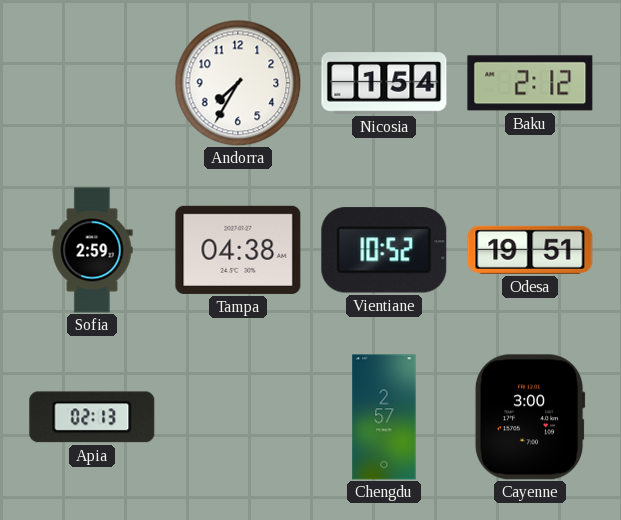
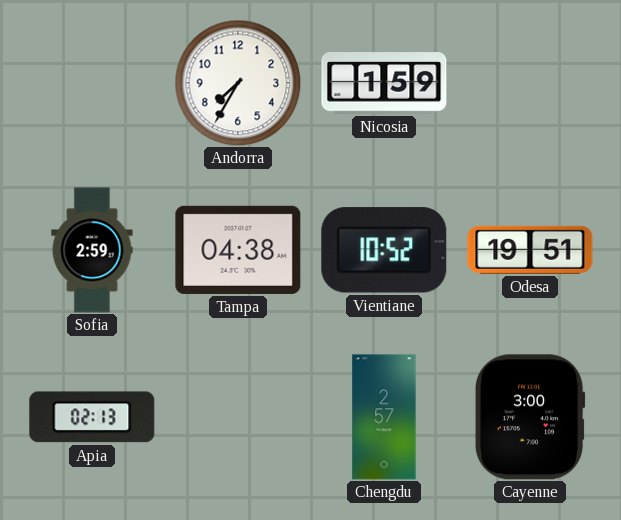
Nicosia: 1:54 -> 1:59
Baku: 2:12 -> none
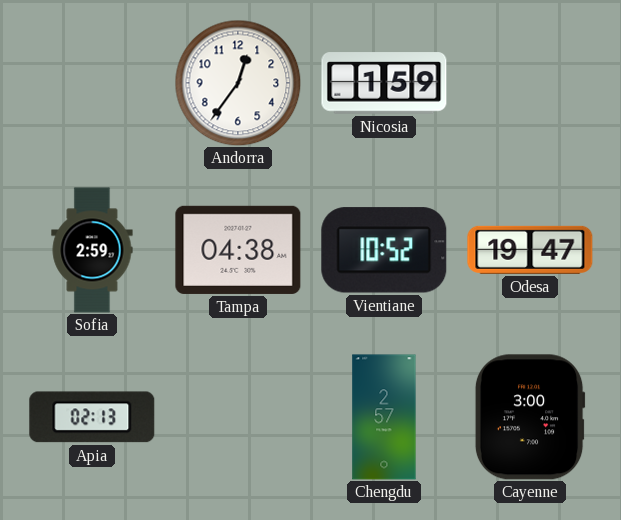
Andorra: 7:35 -> 12:36
Odesa: 19:51 -> 19:47
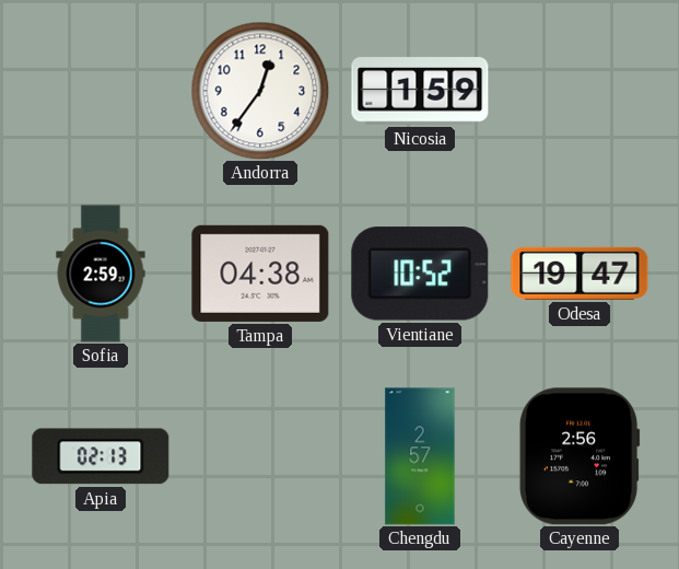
Cayenne: 3:00 -> 2:56
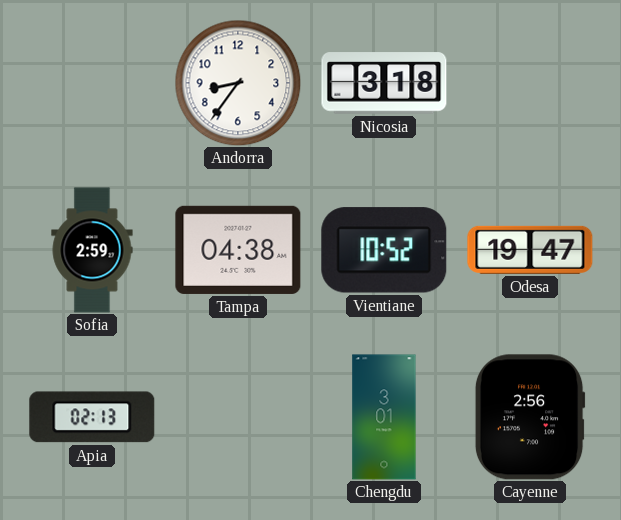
Andorra: 12:36 -> 8:36
Nicosia: 1:59 -> 3:18
Chengdu: 2:57 -> 3:01
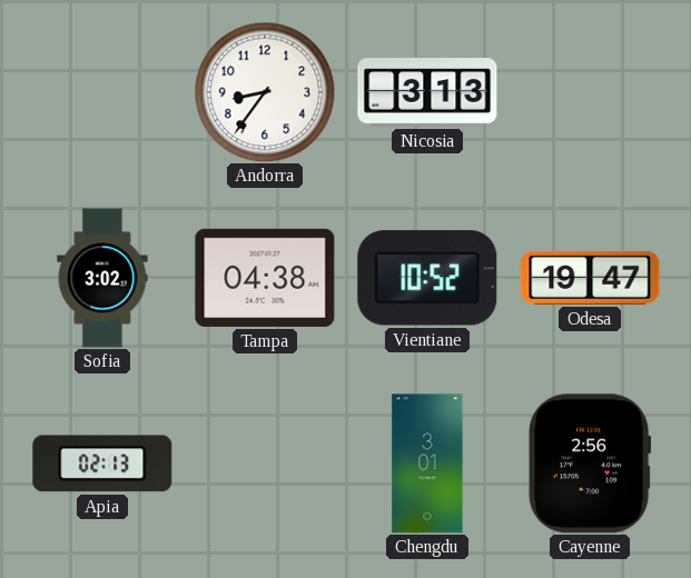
Nicosia: 3:18 -> 3:13
Sofia: 2:59 -> 3:02
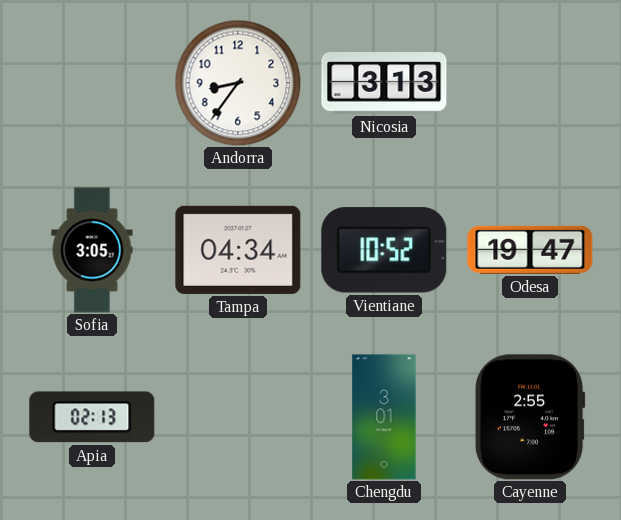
Sofia: 3:02 -> 3:05
Tampa: 04:38 -> 04:34
Cayenne: 2:56 -> 2:55
